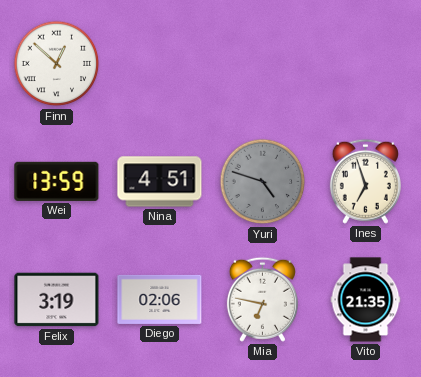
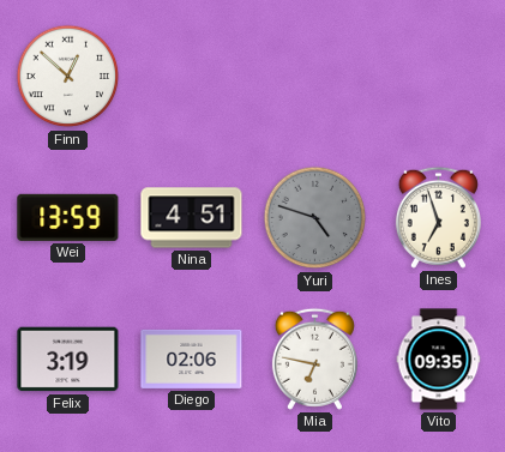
Vito: 21:35 -> 09:35
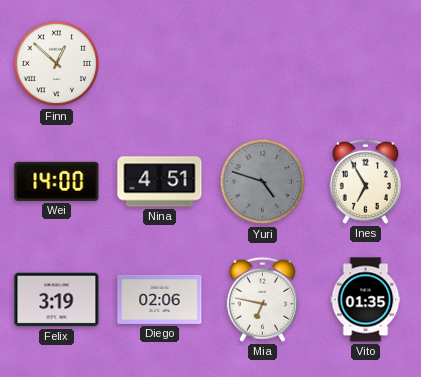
Wei: 13:59 -> 14:00
Ines: 6:57 -> 6:55
Vito: 09:35 -> 01:35
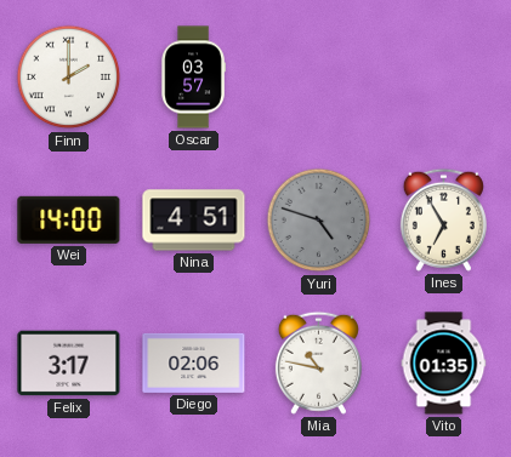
Finn: 12:52 -> 2:00
Oscar: none -> 03:57
Felix: 3:19 -> 3:17
Mia: 6:47 -> 10:47
